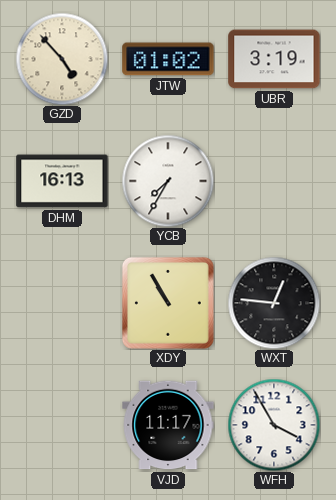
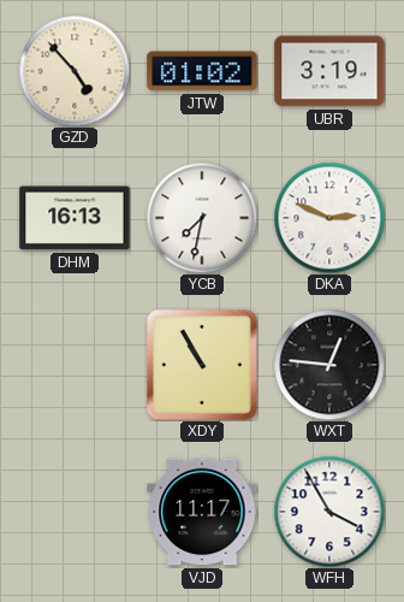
YCB: 7:35 -> 7:32
DKA: none -> 2:49
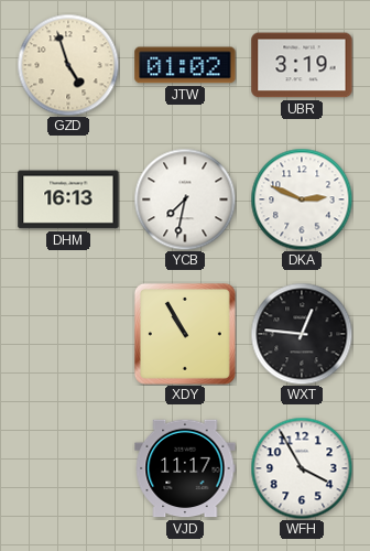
GZD: 4:53 -> 4:57
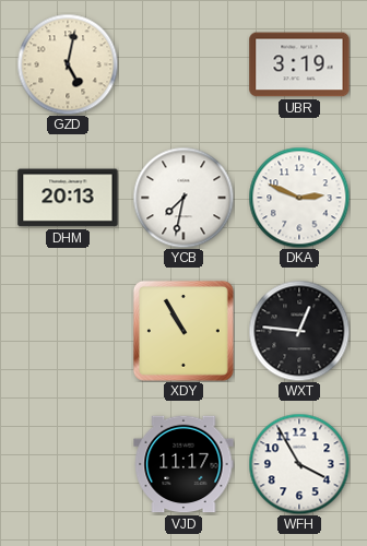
GZD: 4:57 -> 5:02
JTW: 01:02 -> none
DHM: 16:13 -> 20:13
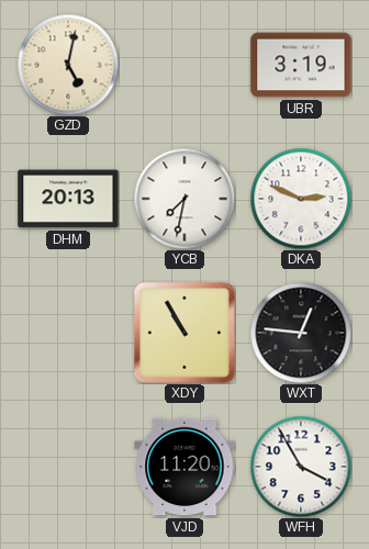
VJD: 11:17 -> 11:20
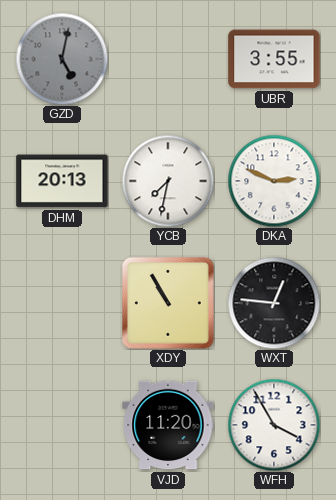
GZD dial: cream -> grey
UBR: 3:19 -> 3:55
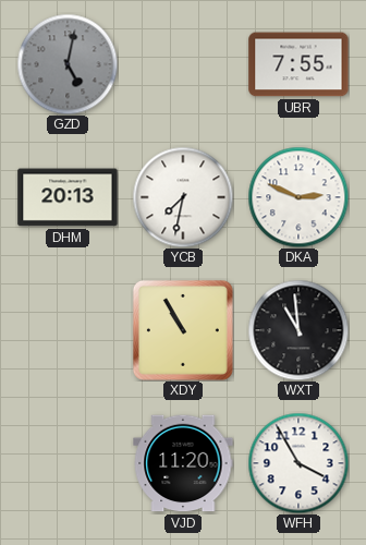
UBR: 3:55 -> 7:55
WXT: 12:46 -> 10:59
